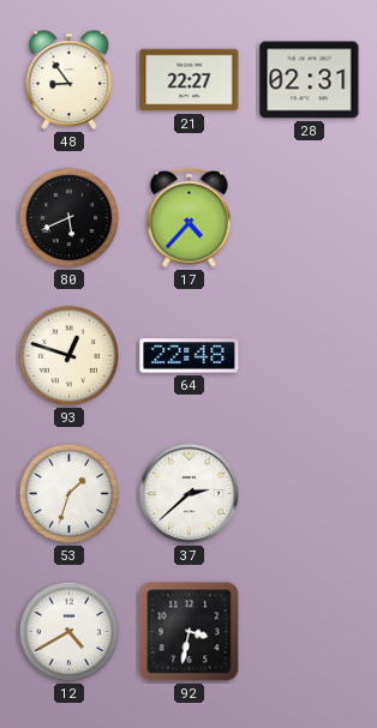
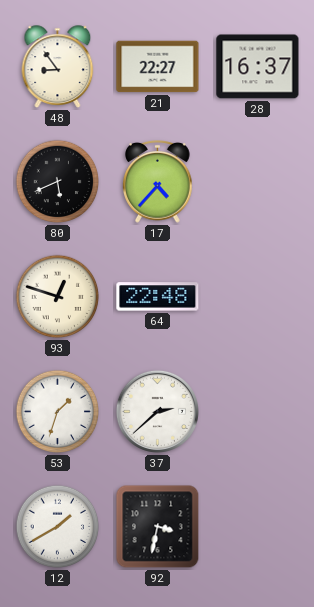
28: 02:31 -> 16:37
12: 4:40 -> 1:40
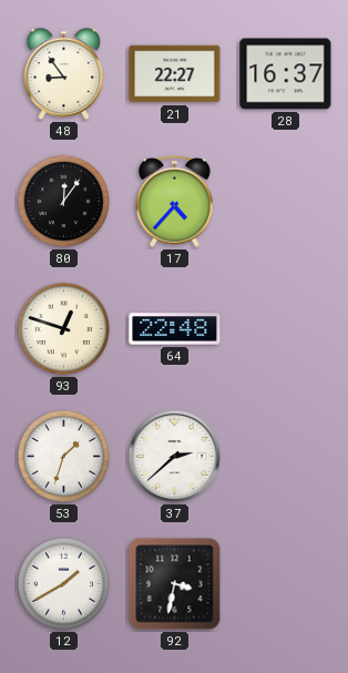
80: 5:41 -> 12:06
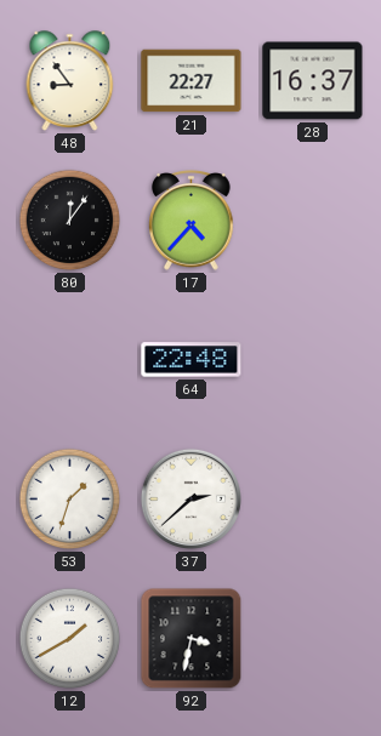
93: 12:48 -> none
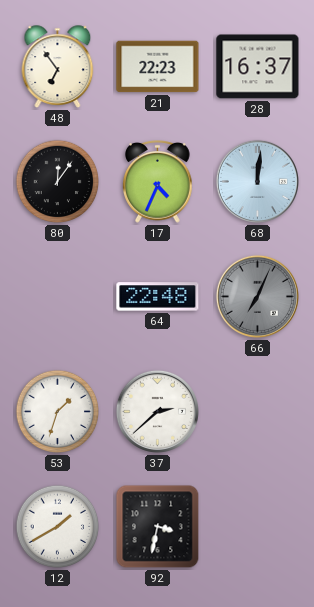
48: 8:54 -> 6:54
21: 22:27 -> 22:23
17: 4:37 -> 4:34
68: none -> 12:01
66: none -> 7:04
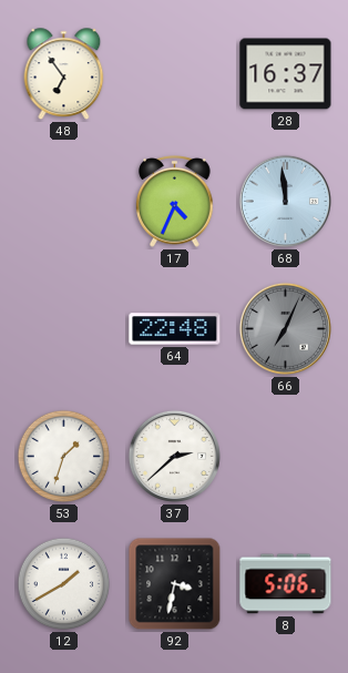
21: 22:23 -> none
80: 12:06 -> none
68: 12:01 -> 11:59
8: none -> 5:06
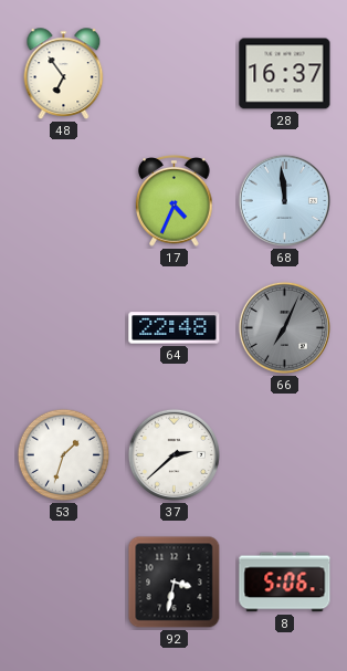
12: 1:40 -> none
